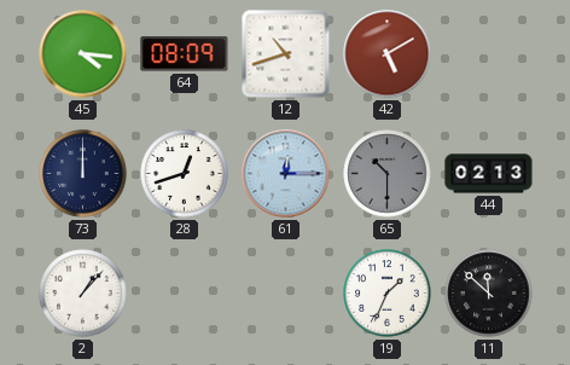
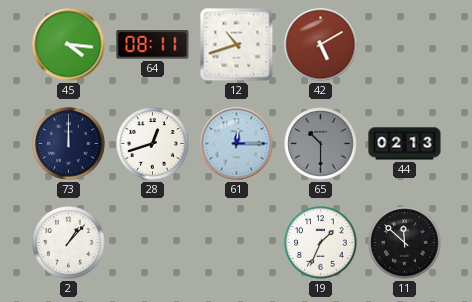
64: 08:09 -> 08:11
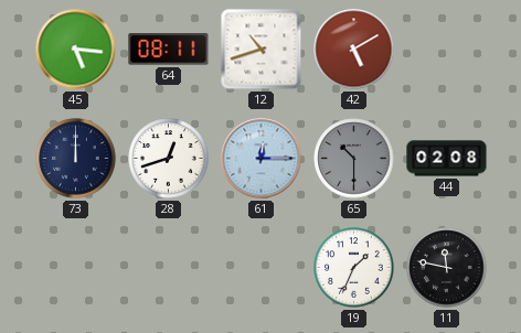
45: 4:16 -> 5:16
44: 02:13 -> 02:08
2: 1:07 -> none
11: 11:52 -> 11:47
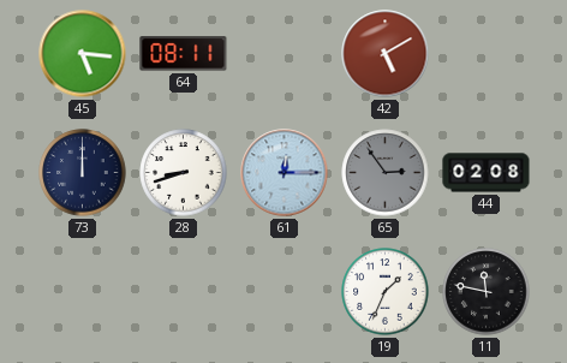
12: 10:42 -> none
28: 12:42 -> 8:42
65: 10:30 -> 2:54
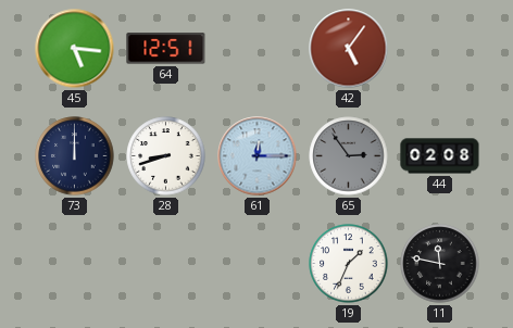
64: 08:11 -> 12:51
42: 5:10 -> 5:06
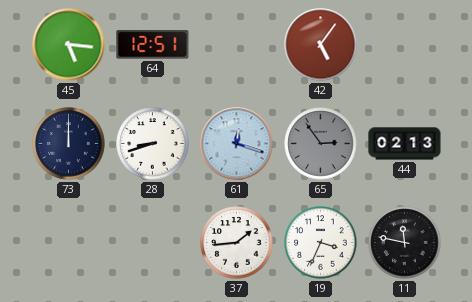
61: 12:15 -> 12:18
44: 02:08 -> 02:13
37: none -> 1:44
19: 1:34 -> 3:34
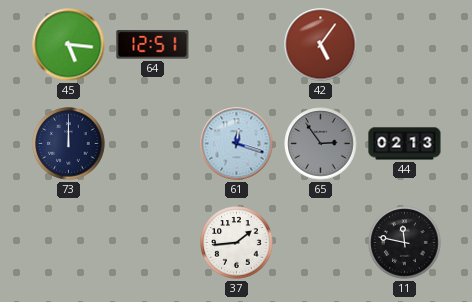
28: 8:42 -> none
19: 3:34 -> none
